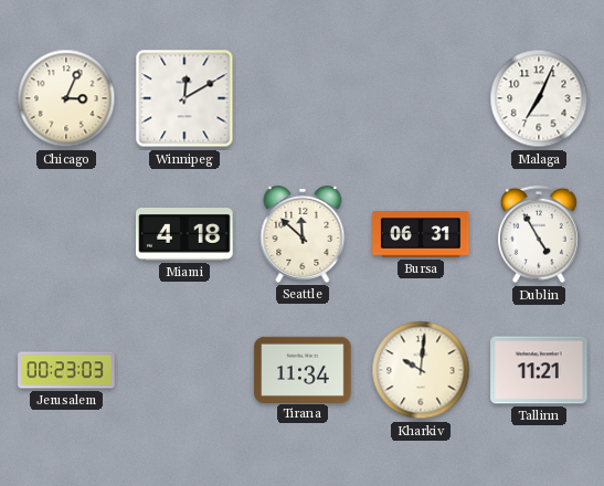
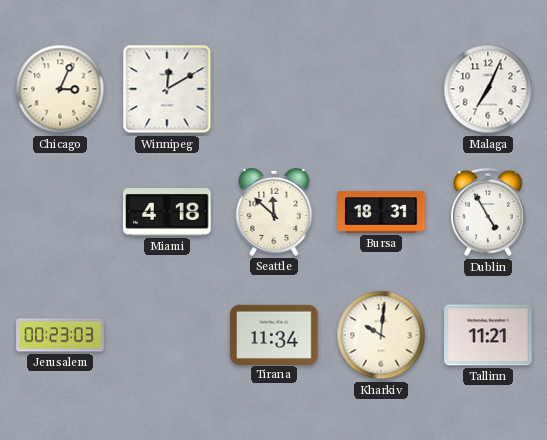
Bursa: 06:31 -> 18:31
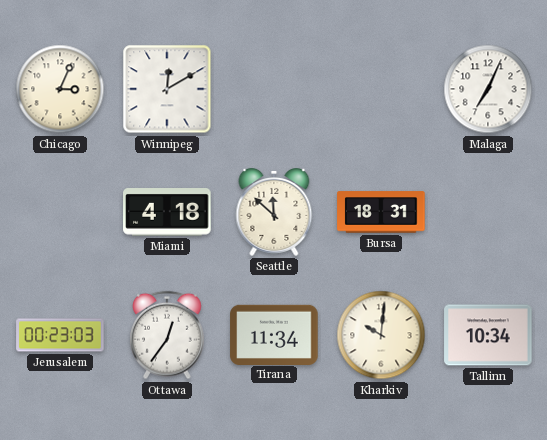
Dublin: 4:55 -> none
Ottawa: none -> 12:36
Tallinn: 11:21 -> 10:34
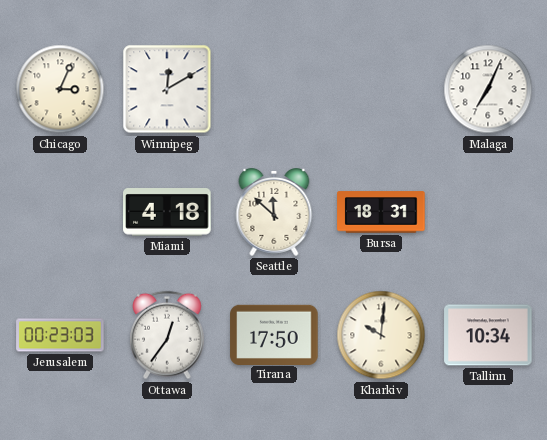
Tirana: 11:34 -> 17:50
